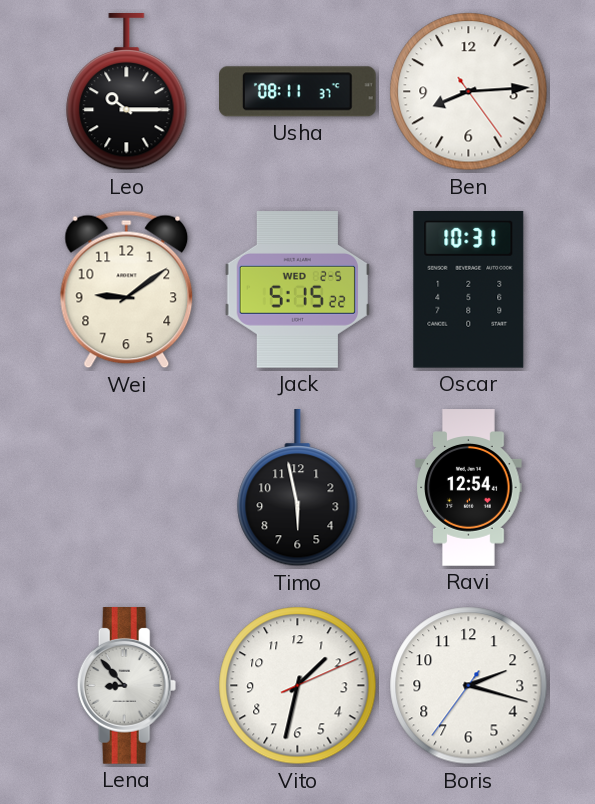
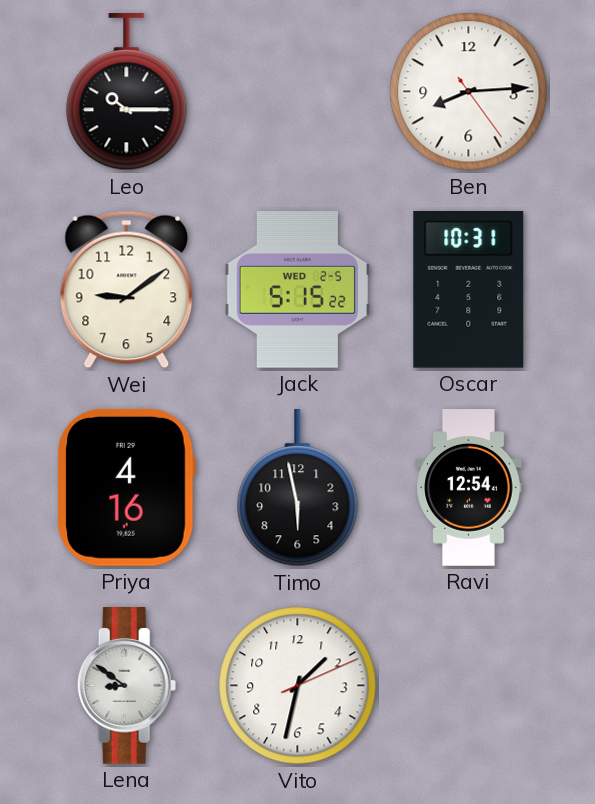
Usha: 08:11 -> none
Priya: none -> 4:16
Lena: 8:53 -> 8:51
Boris: 2:17 -> none
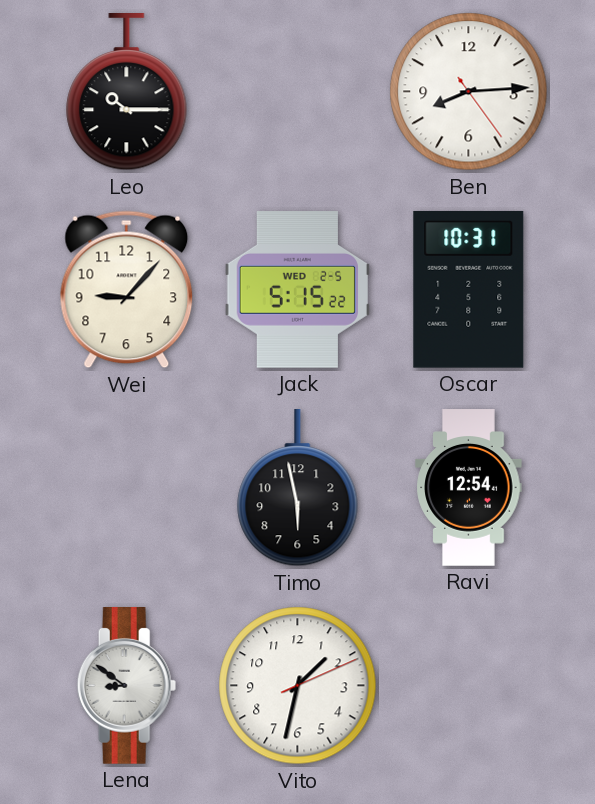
Wei: 9:09 -> 9:07
Priya: 4:16 -> none
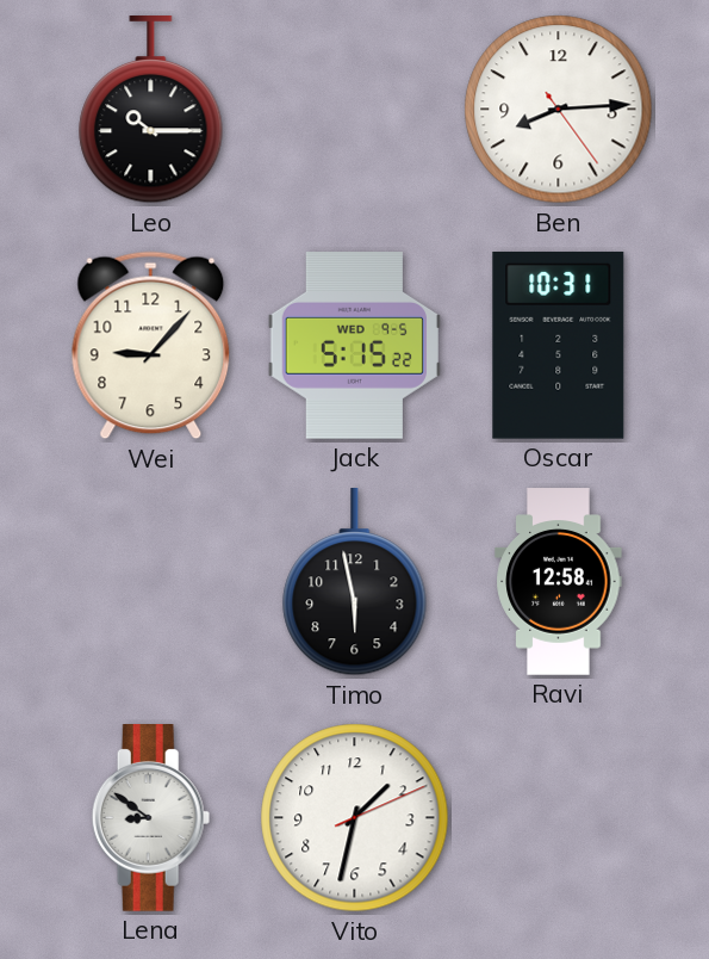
Jack date: WED 2-5 -> WED 9-5
Ravi: 12:54 -> 12:58
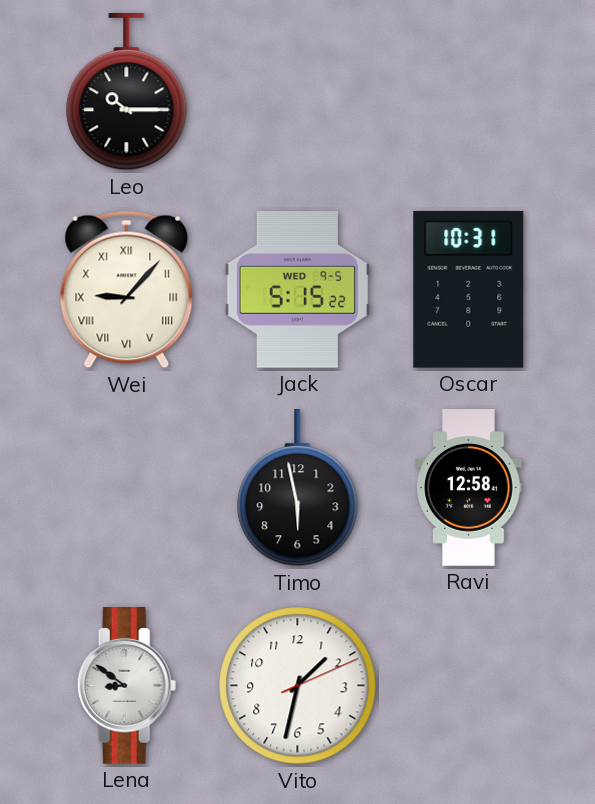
Ben: 8:14 -> none
Wei numerals: Arabic -> Roman
